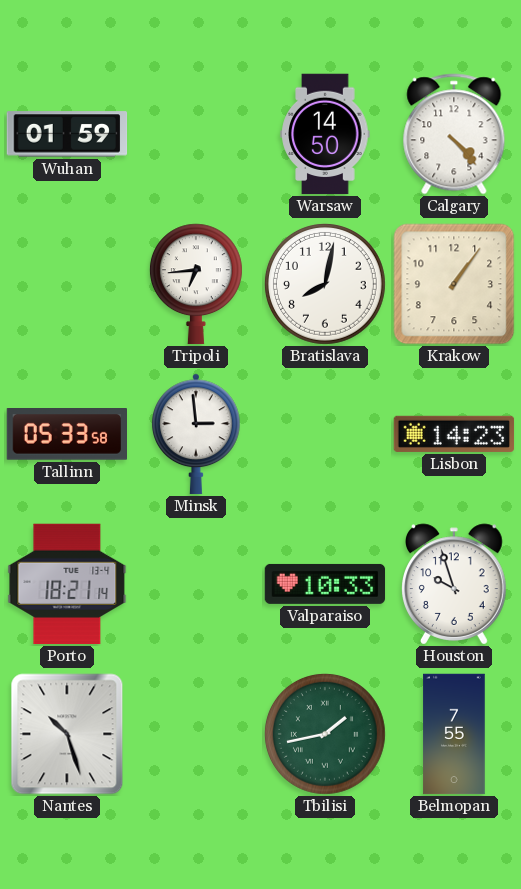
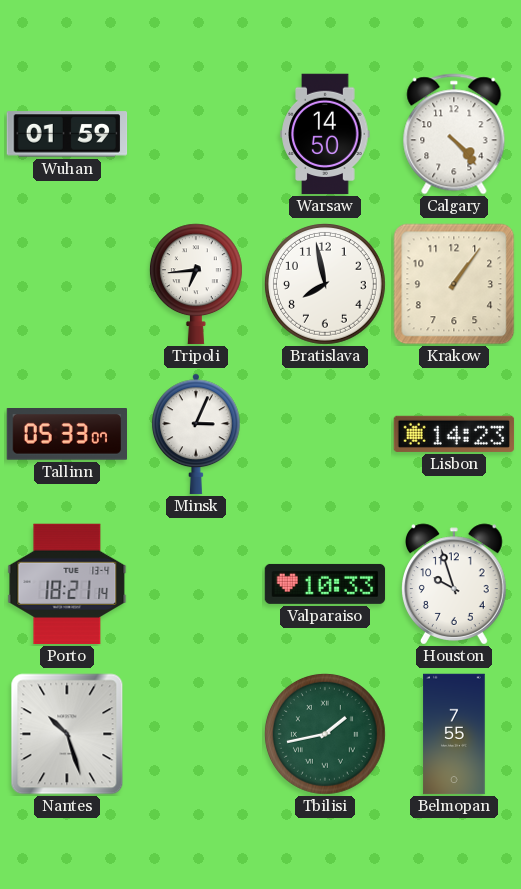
Bratislava: 8:02 -> 7:58
Tallinn: 05:33:58 -> 05:33:07
Minsk: 2:59 -> 3:04
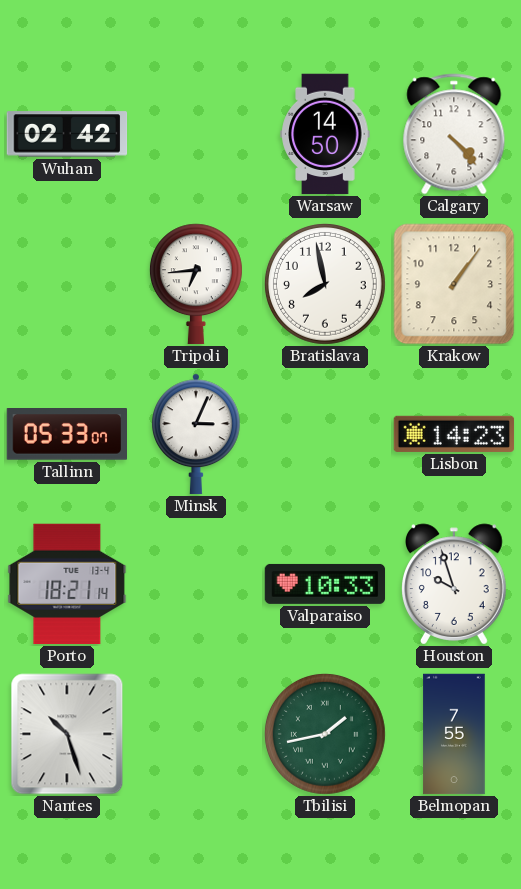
Wuhan: 01:59 -> 02:42
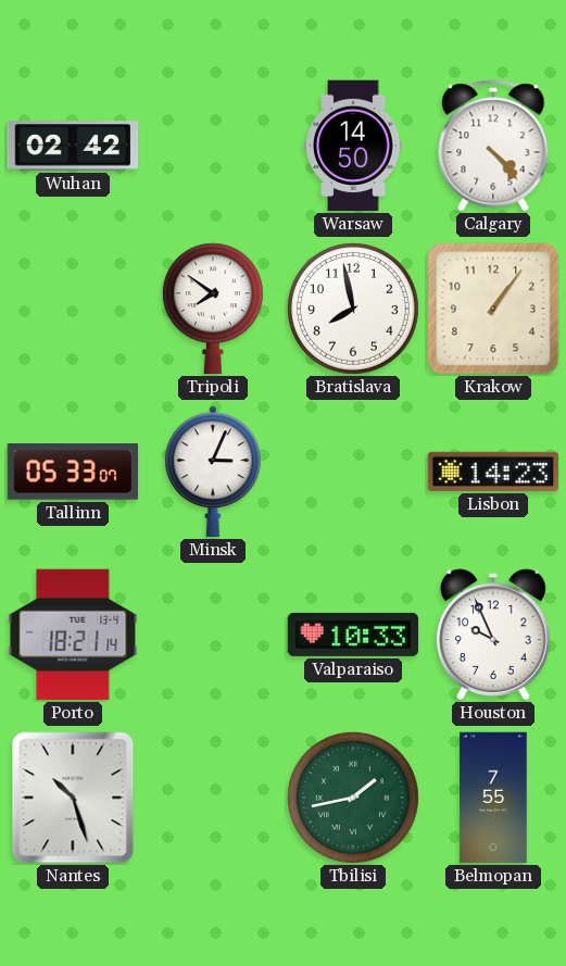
Tripoli: 6:44 -> 7:51
Houston: 9:57 -> 9:56
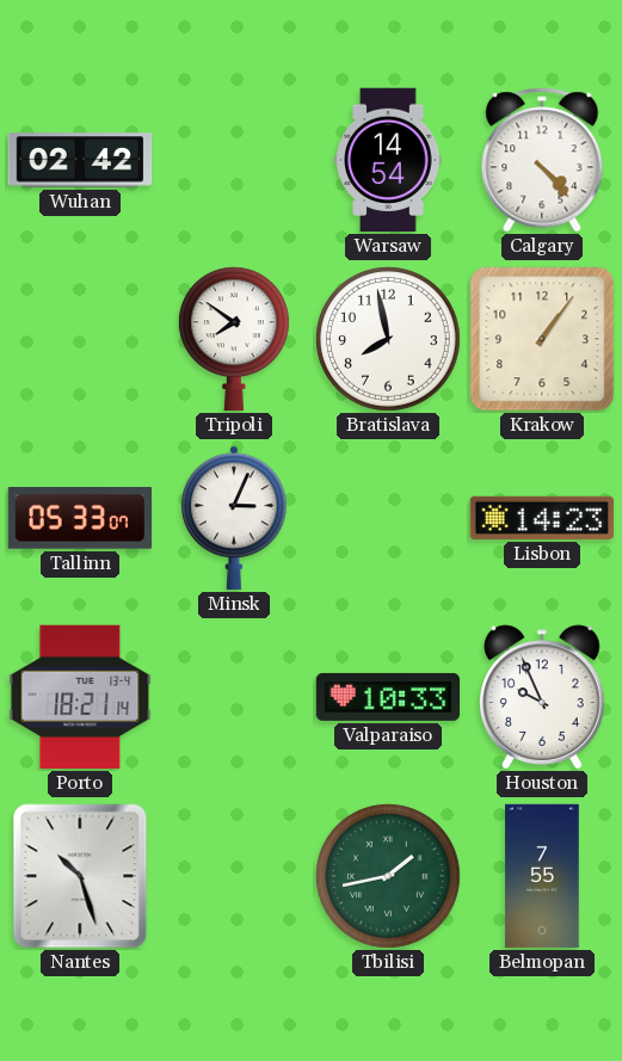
Warsaw: 14:50 -> 14:54
